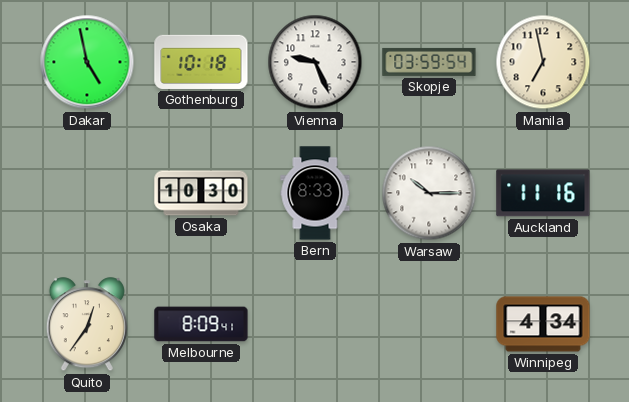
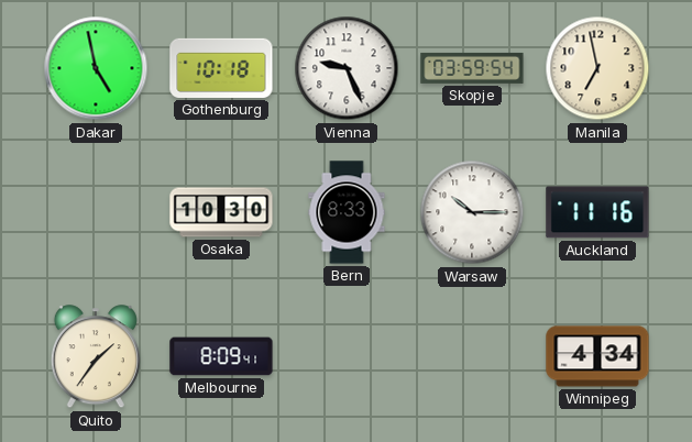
Quito: 12:36 -> 1:36
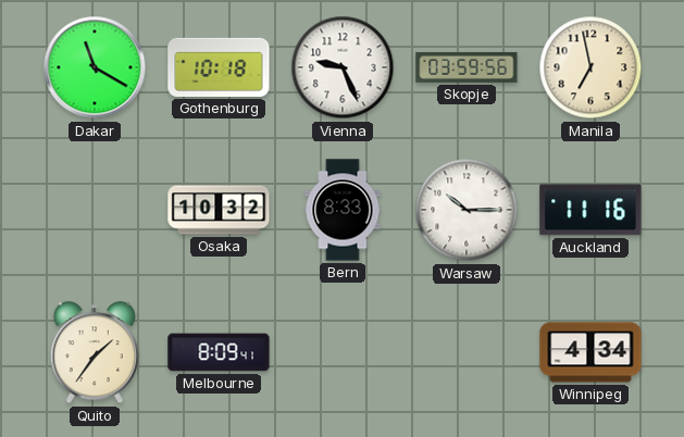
Dakar: 4:58 -> 11:20
Skopje: 03:59:54 -> 03:59:56
Osaka: 10:30 -> 10:32
